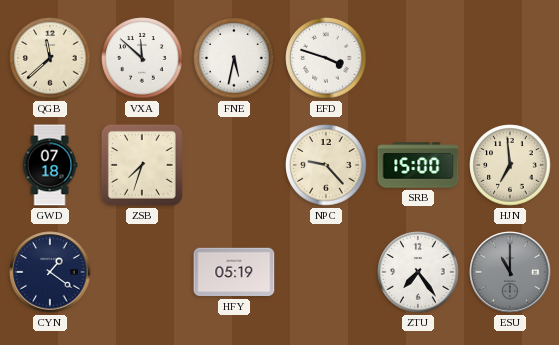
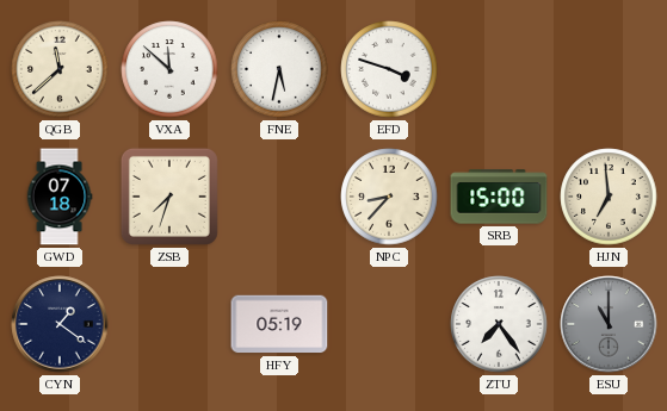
NPC: 9:23 -> 8:37
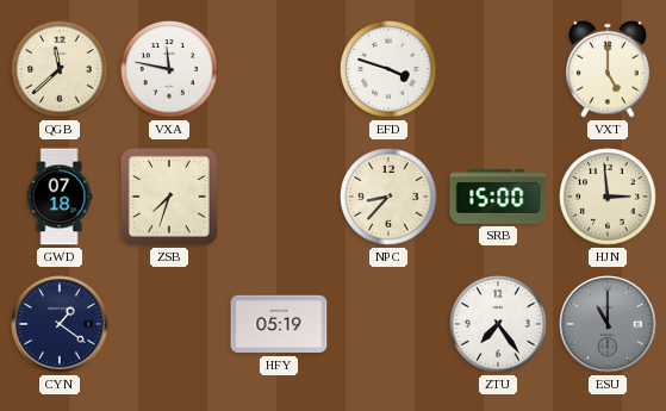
VXA: 11:52 -> 11:47
FNE: 5:32 -> none
VXT: none -> 5:00
HJN: 6:59 -> 2:59
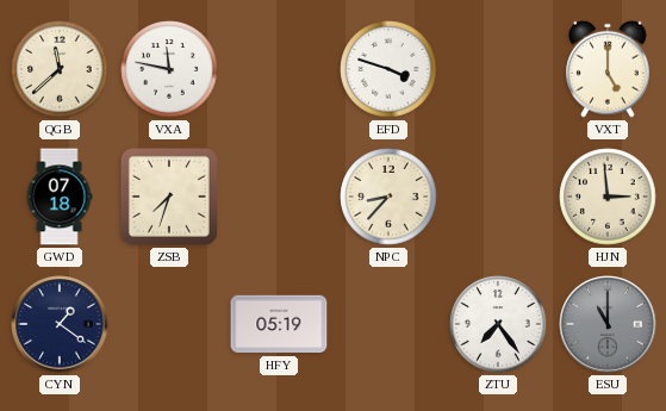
SRB: 15:00 -> none
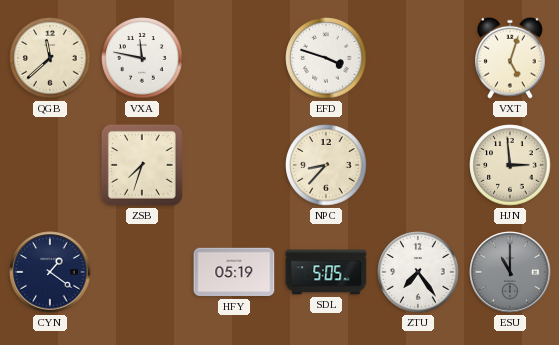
VXT: 5:00 -> 5:03
GWD: 07:18 -> none
SDL: none -> 5:05
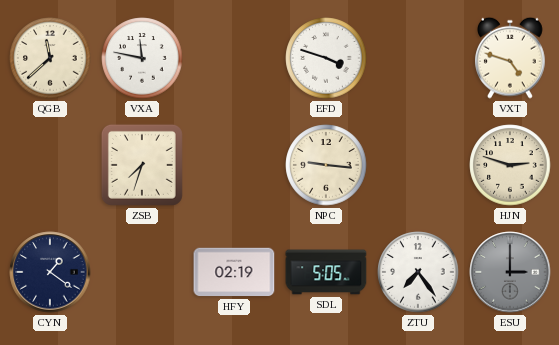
VXT: 5:03 -> 4:48
NPC: 8:37 -> 9:16
HJN: 2:59 -> 2:48
HFY: 05:19 -> 02:19
ESU: 11:00 -> 3:00
